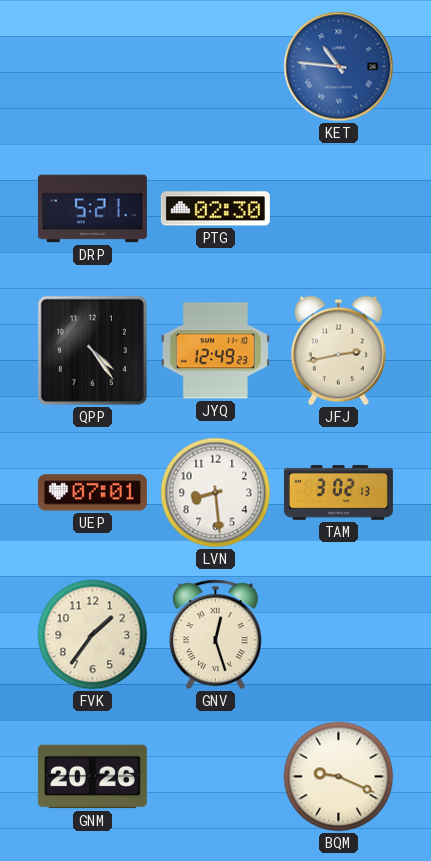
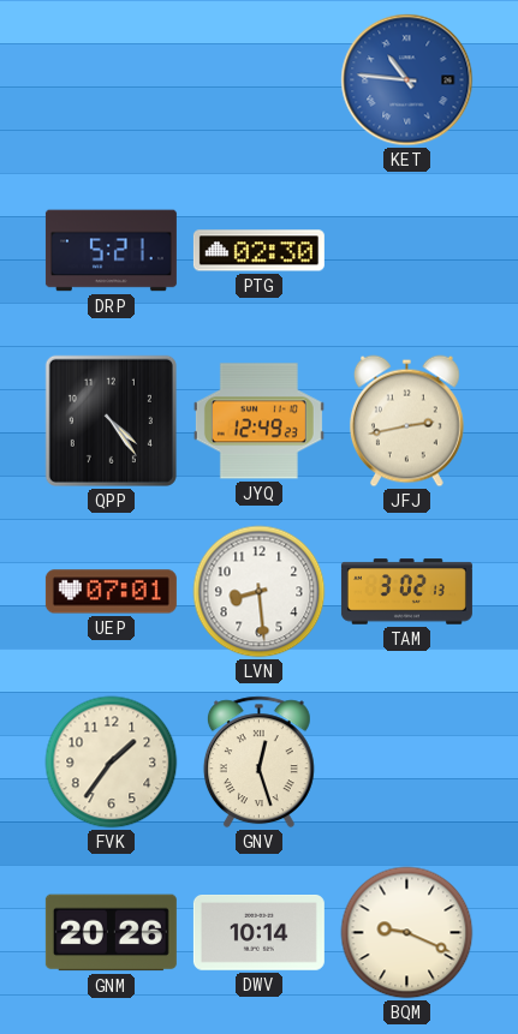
DWV: none -> 10:14
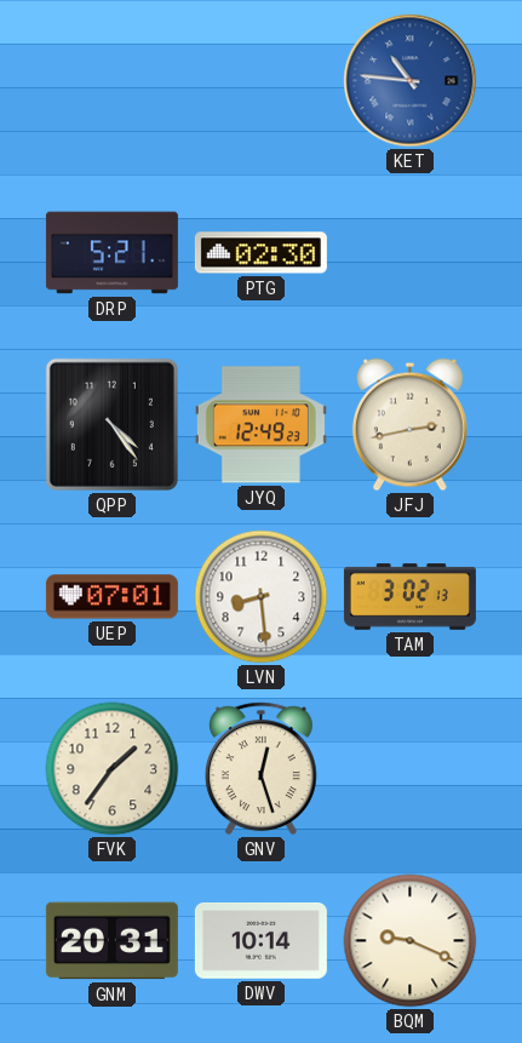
GNM: 20:26 -> 20:31
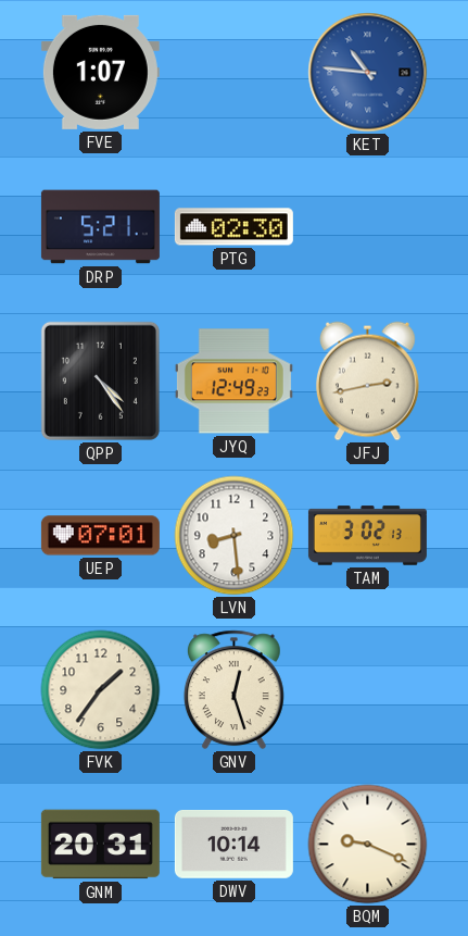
FVE: none -> 1:07
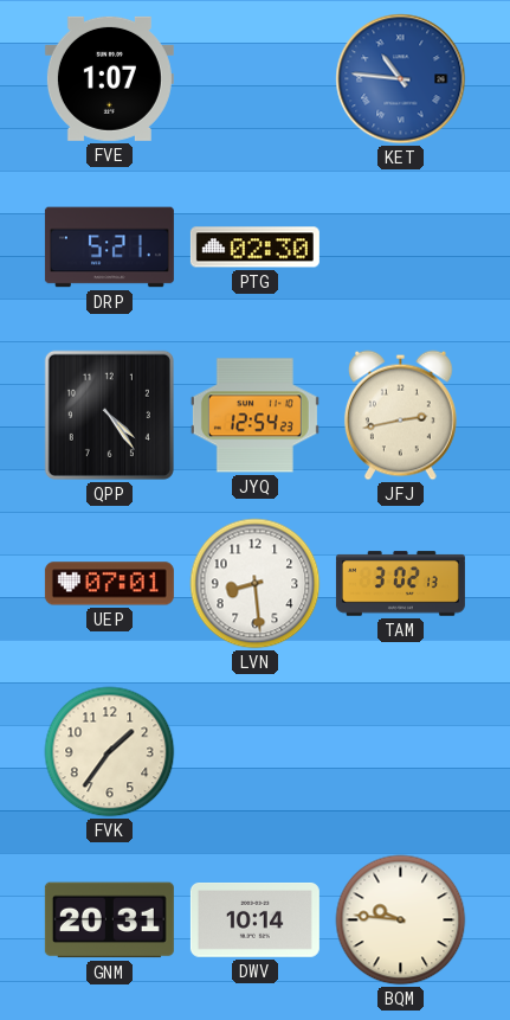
JYQ: 12:49 -> 12:54
GNV: 12:27 -> none
BQM: 9:19 -> 9:46
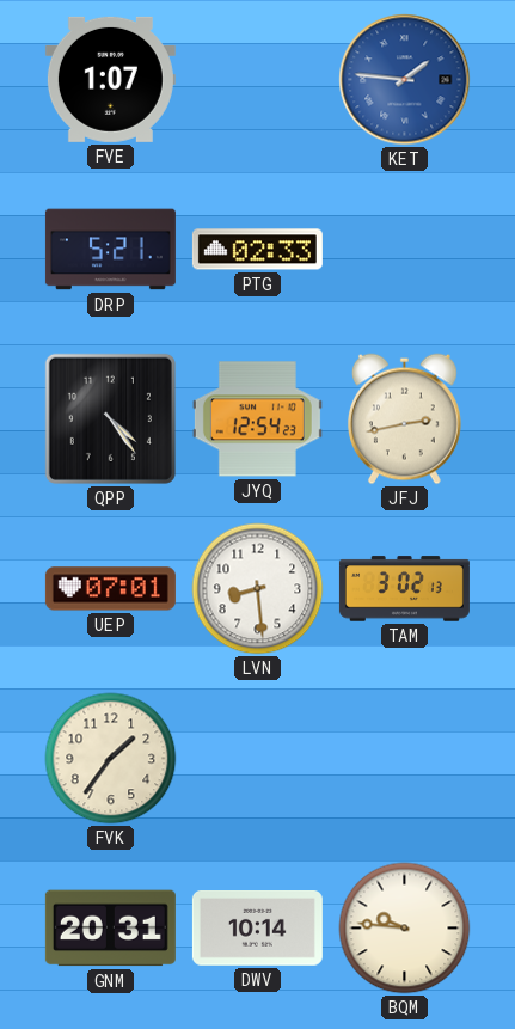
KET: 10:46 -> 1:46
PTG: 02:30 -> 02:33
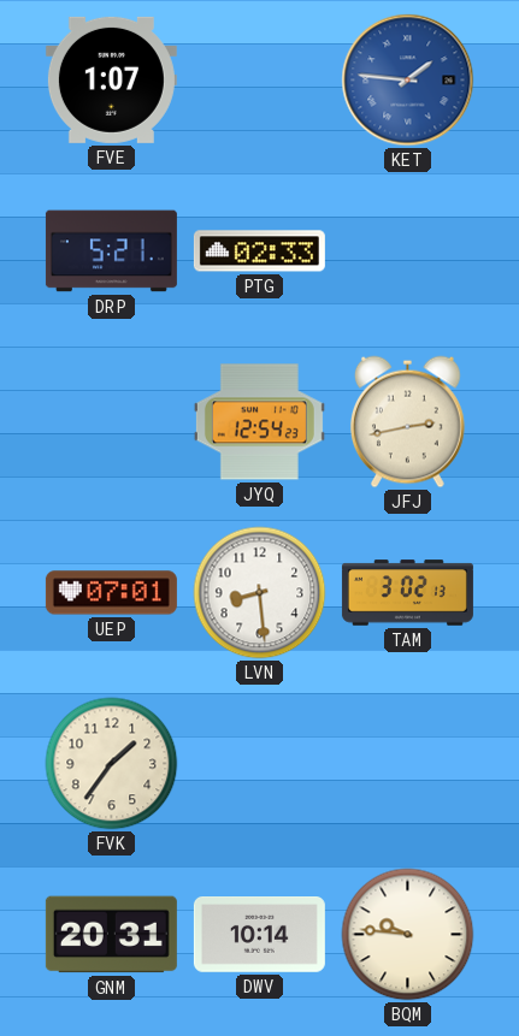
QPP: 4:24 -> none
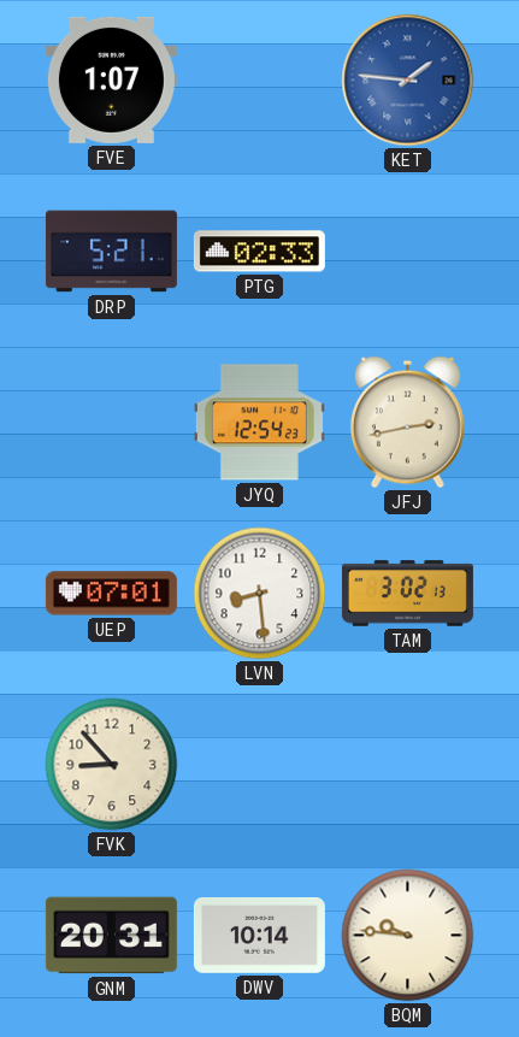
FVK: 1:36 -> 8:53
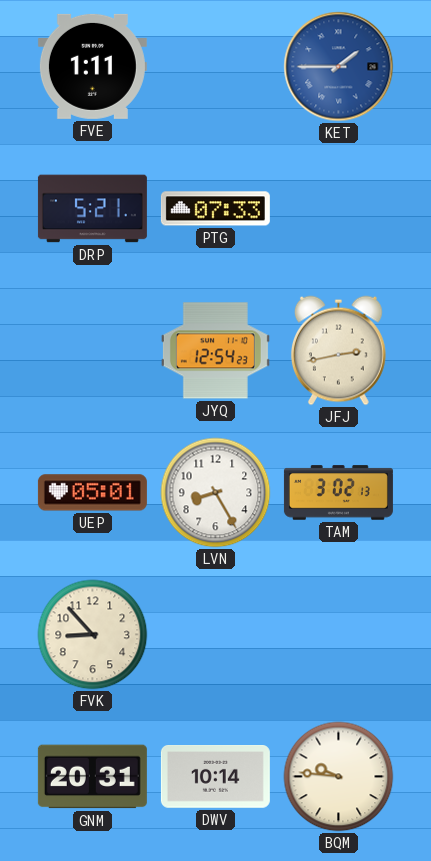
FVE: 1:07 -> 1:11
KET: 1:46 -> 1:45
PTG: 02:33 -> 07:33
UEP: 07:01 -> 05:01
LVN: 8:29 -> 8:25
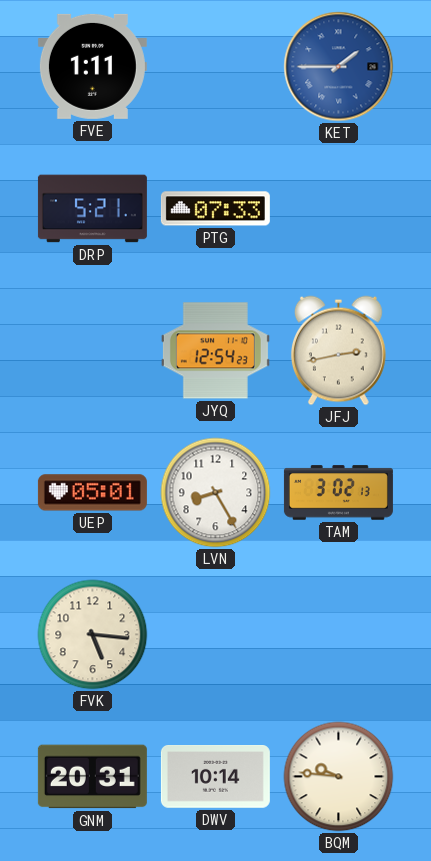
FVK: 8:53 -> 5:16
